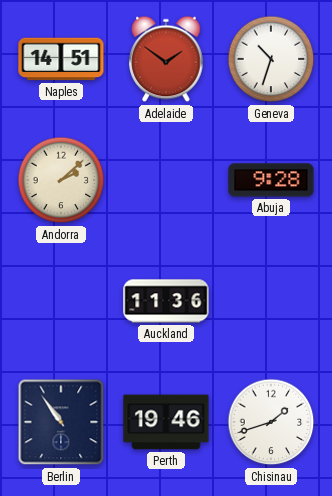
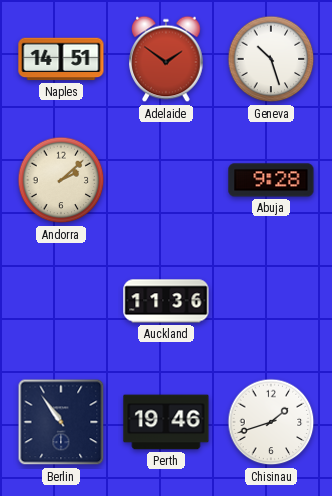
Geneva: 10:33 -> 10:27
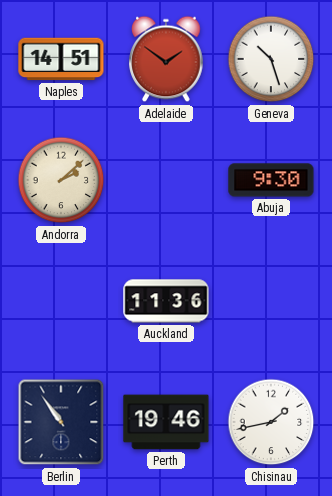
Abuja: 9:28 -> 9:30
Chisinau: 1:42 -> 1:43
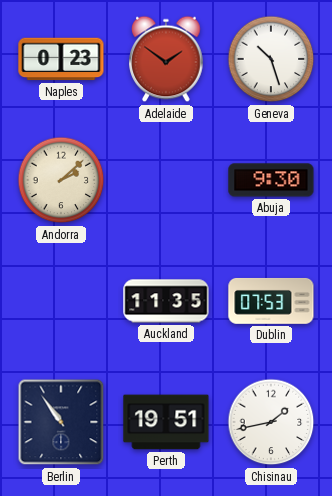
Naples: 14:51 -> 0:23
Auckland: 11:36 -> 11:35
Dublin: none -> 07:53
Perth: 19:46 -> 19:51
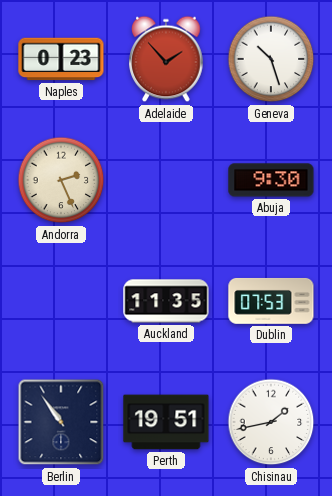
Adelaide: 1:51 -> 1:53
Andorra: 2:08 -> 2:26
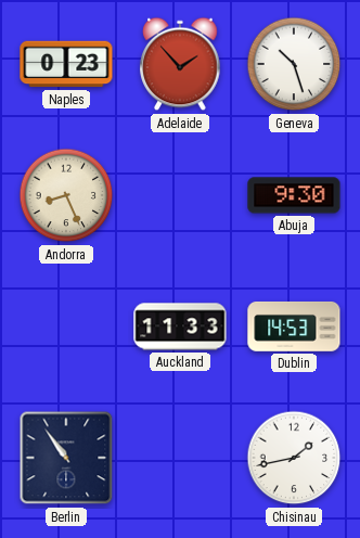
Andorra: 2:26 -> 8:26
Auckland: 11:35 -> 11:33
Dublin: 07:53 -> 14:53
Perth: 19:51 -> none
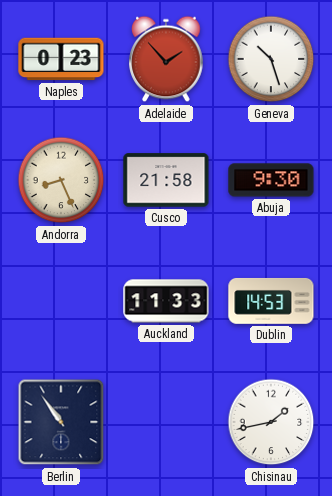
Cusco: none -> 21:58
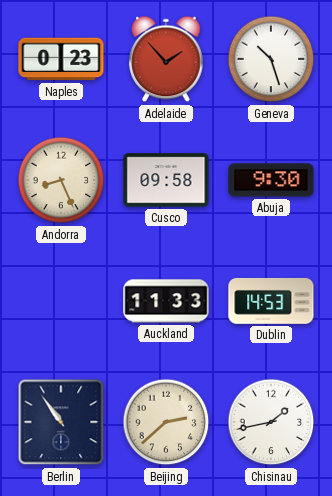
Cusco: 21:58 -> 09:58
Beijing: none -> 2:38
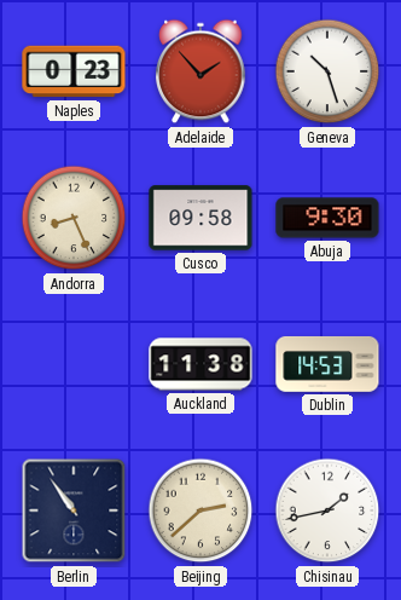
Auckland: 11:33 -> 11:38
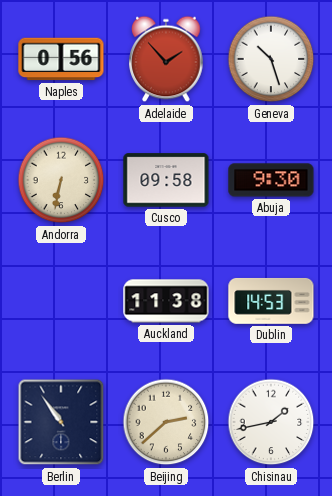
Naples: 0:23 -> 0:56
Andorra: 8:26 -> 6:32
